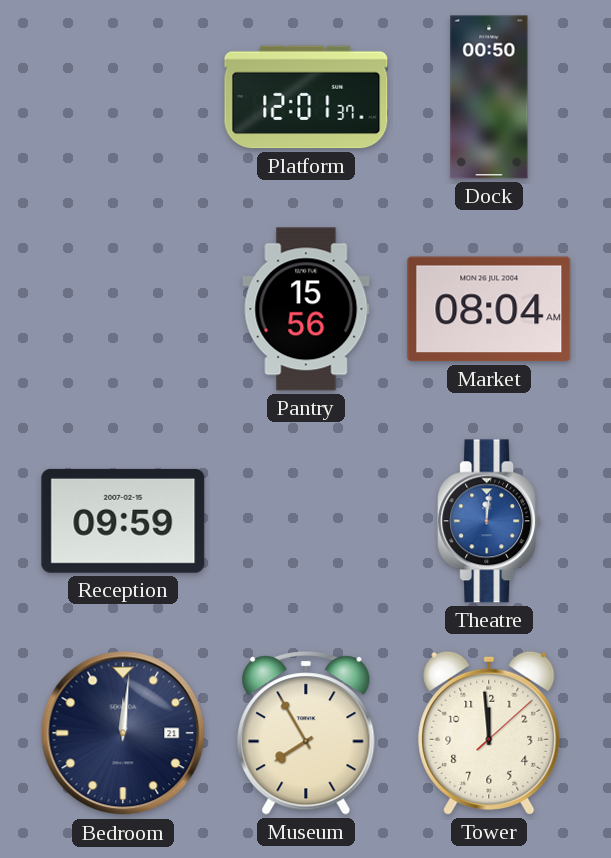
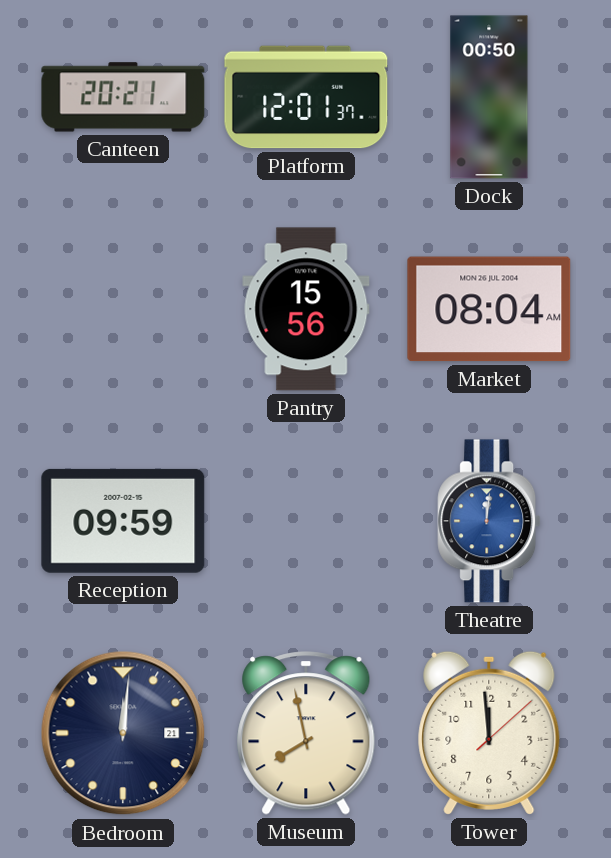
Canteen: none -> 20:21
Museum: 7:55 -> 7:58
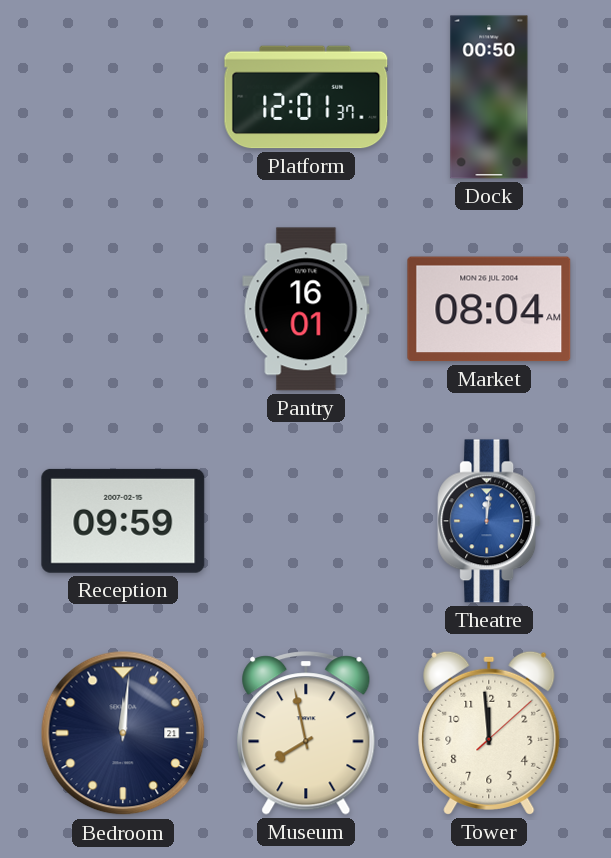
Canteen: 20:21 -> none
Pantry: 15:56 -> 16:01
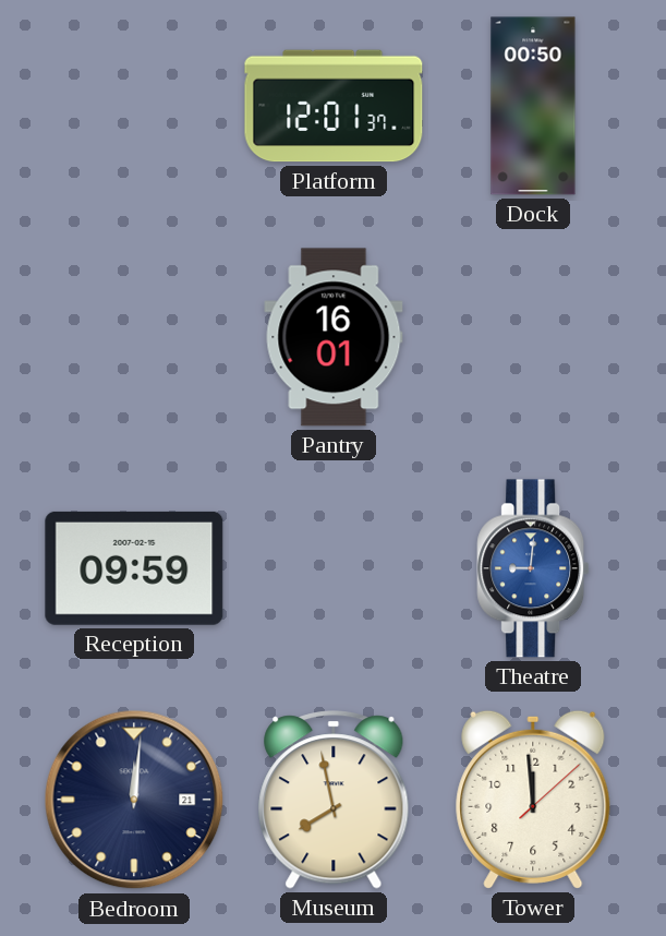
Market: 08:04 -> none
Theatre: 12:01 -> 9:01
